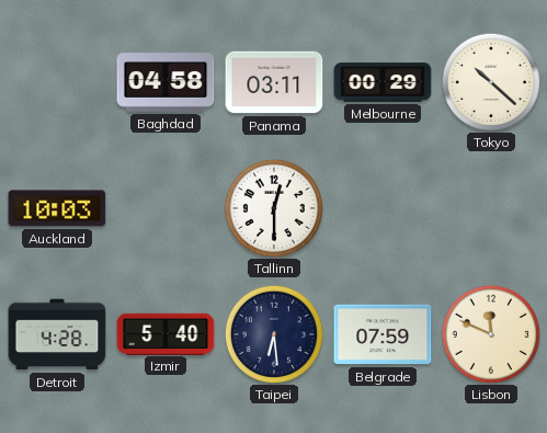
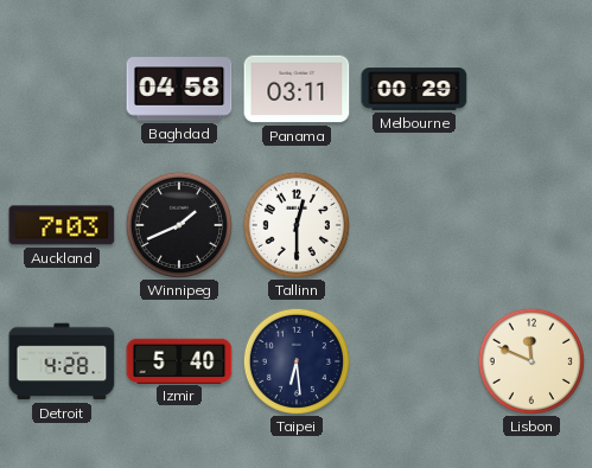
Tokyo: 10:22 -> none
Auckland: 10:03 -> 7:03
Winnipeg: none -> 1:41
Belgrade: 07:59 -> none
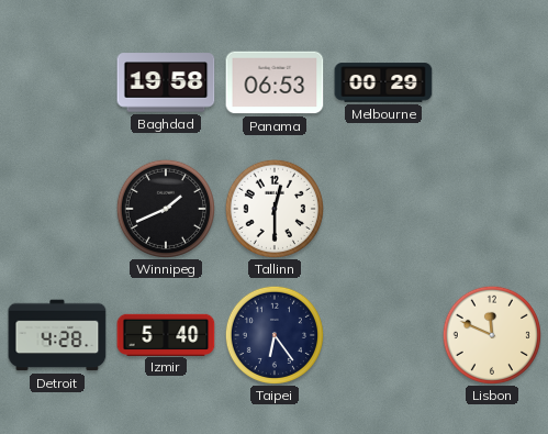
Baghdad: 04:58 -> 19:58
Panama: 03:11 -> 06:53
Auckland: 7:03 -> none
Taipei: 6:29 -> 6:24
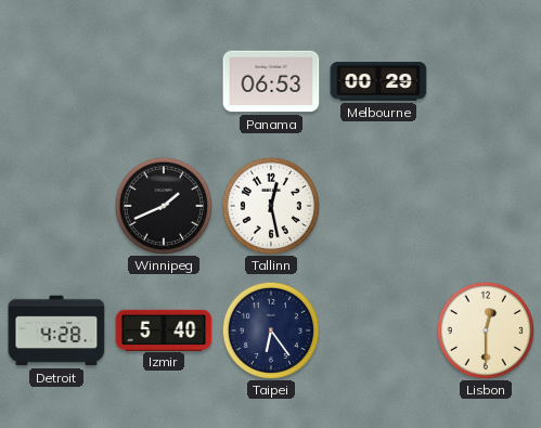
Baghdad: 19:58 -> none
Tallinn: 12:30 -> 12:28
Lisbon: 11:49 -> 12:30
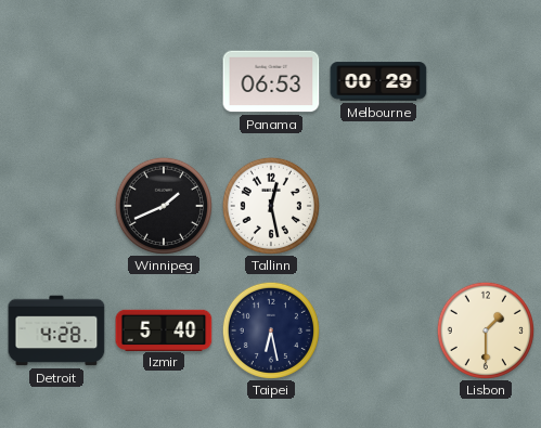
Taipei: 6:24 -> 6:28
Lisbon: 12:30 -> 1:30
